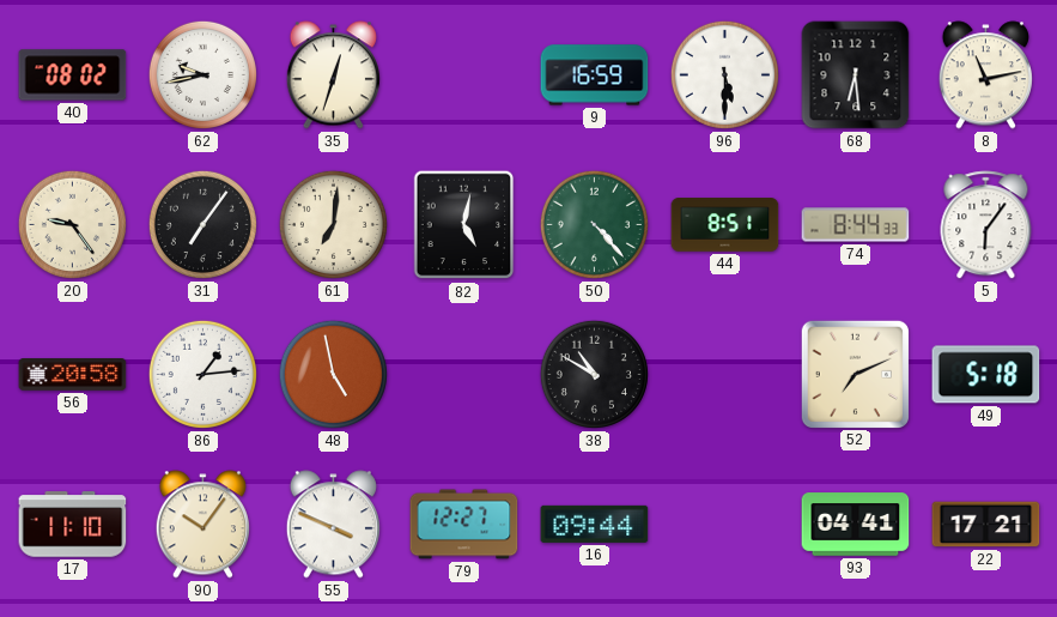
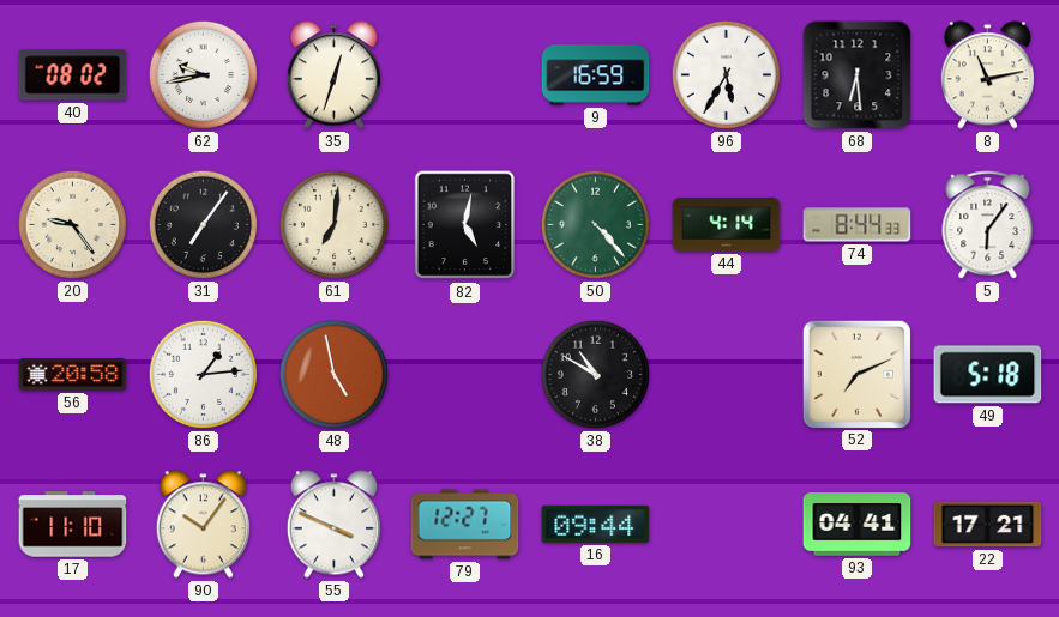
96: 5:30 -> 5:35
44: 8:51 -> 4:14
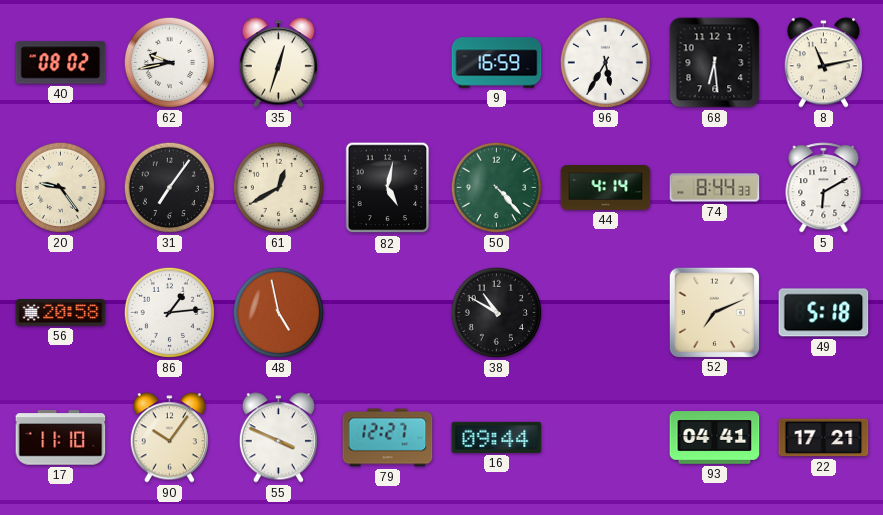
61: 7:01 -> 12:40
5: 6:06 -> 6:10
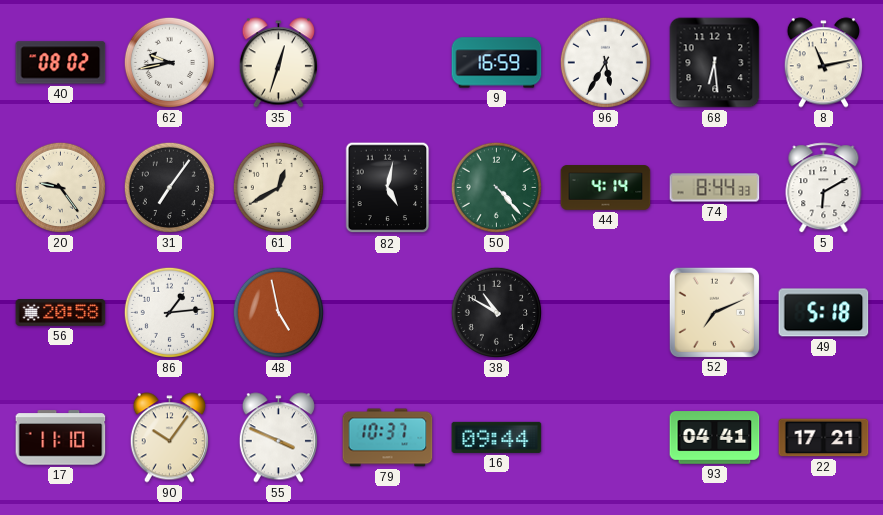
79: 12:27 -> 10:37
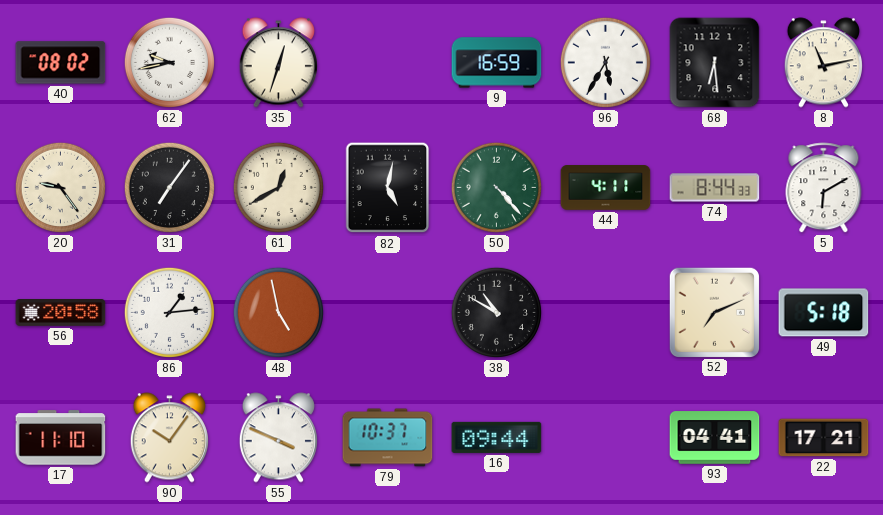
44: 4:14 -> 4:11
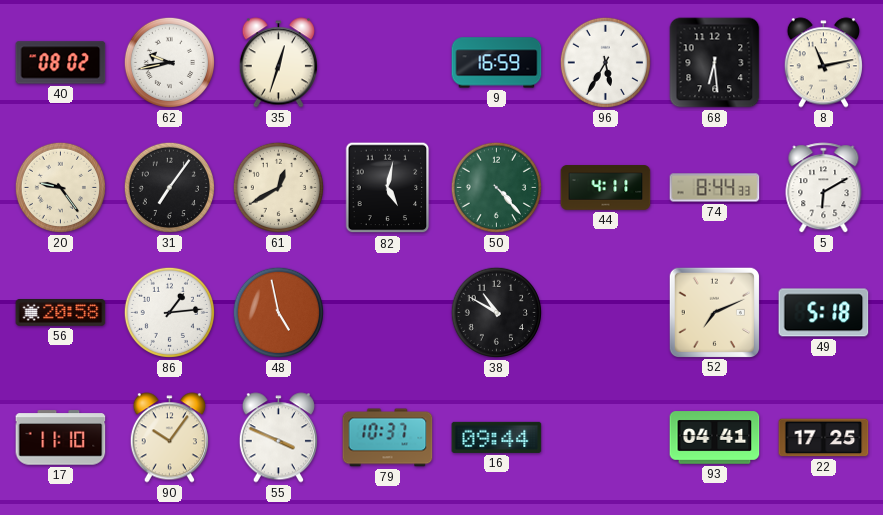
22: 17:21 -> 17:25
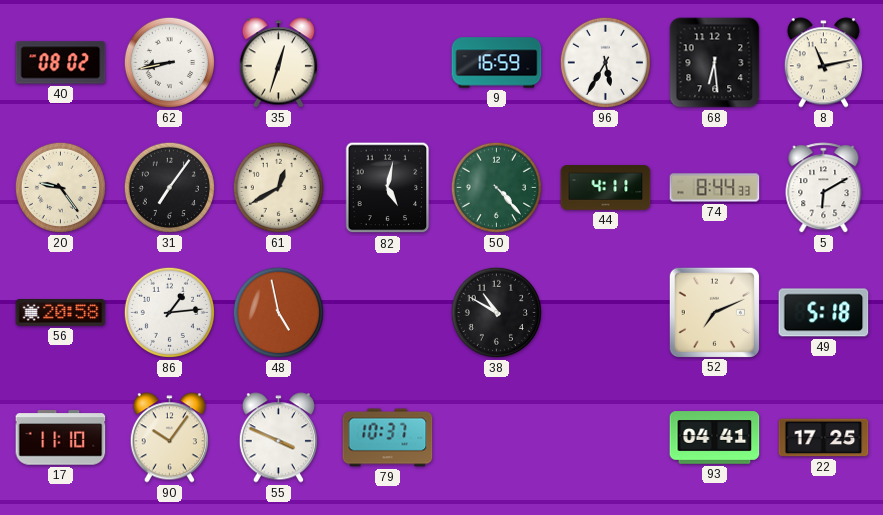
62: 9:43 -> 8:43
16: 09:44 -> none
